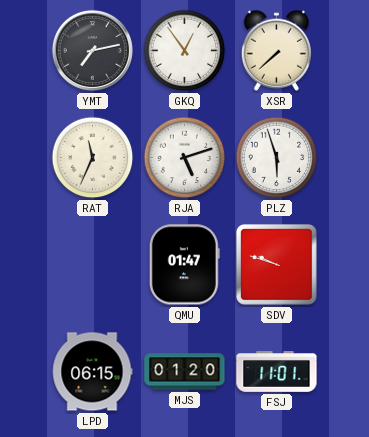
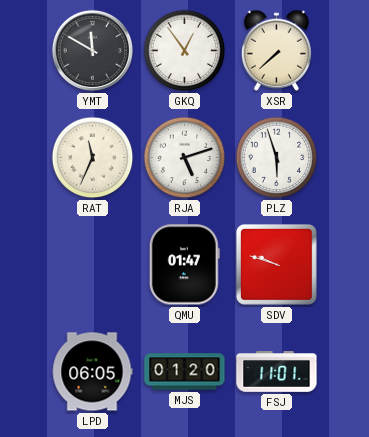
YMT: 7:13 -> 11:50
LPD: 06:15 -> 06:05
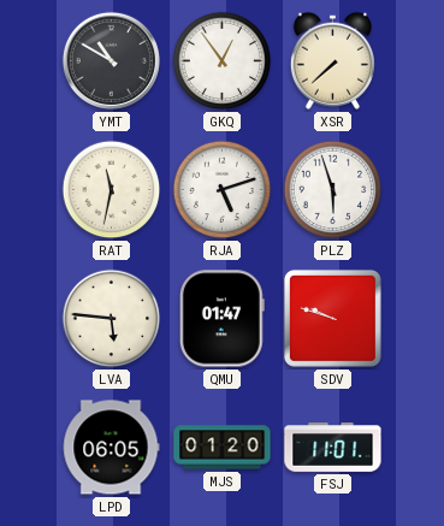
YMT: 11:50 -> 10:50
RAT: 11:34 -> 11:32
LVA: none -> 5:46
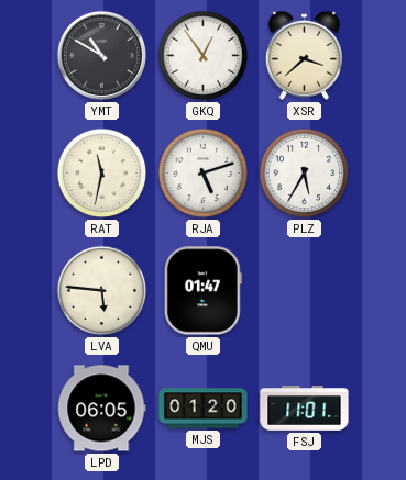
XSR: 7:38 -> 3:38
PLZ: 5:57 -> 5:35
SDV: 9:48 -> none
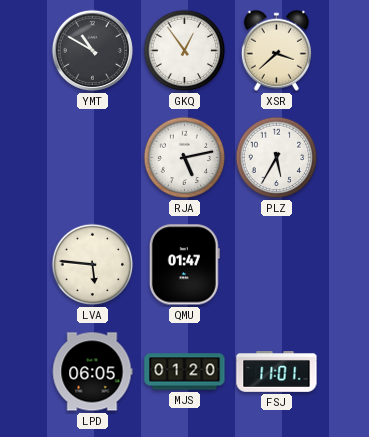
RAT: 11:32 -> none
RJA: 5:12 -> 5:13
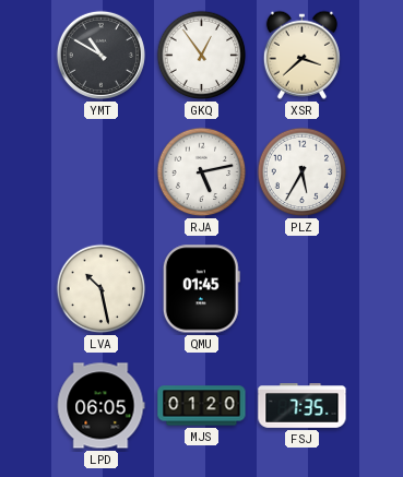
LVA: 5:46 -> 10:28
QMU: 01:47 -> 01:45
FSJ: 11:01 -> 7:35
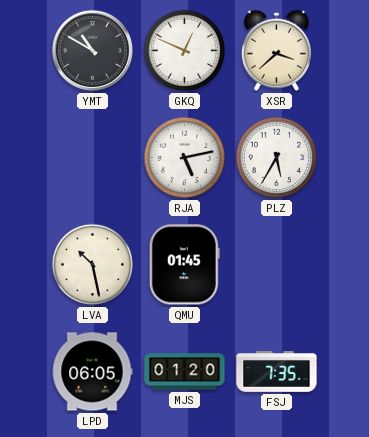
GKQ: 12:54 -> 12:49
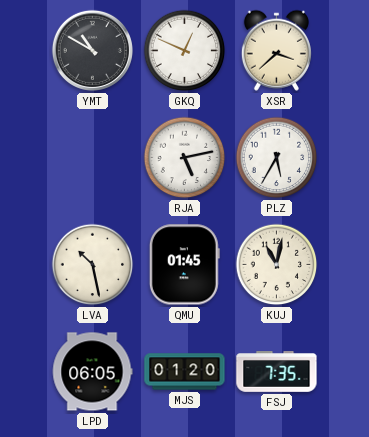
KUJ: none -> 11:02
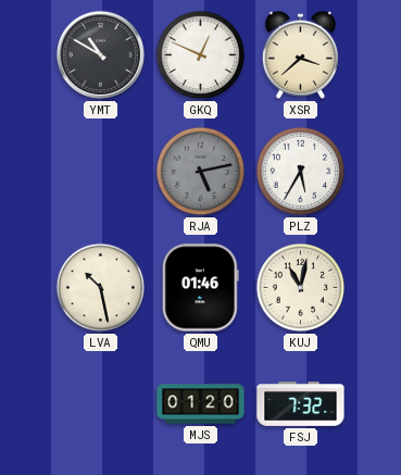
RJA dial: white -> grey
QMU: 01:45 -> 01:46
LPD: 06:05 -> none
FSJ: 7:35 -> 7:32
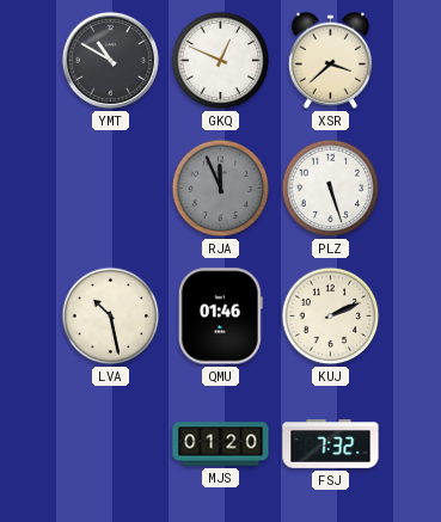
RJA: 5:13 -> 11:56
PLZ: 5:35 -> 5:27
KUJ: 11:02 -> 2:11
